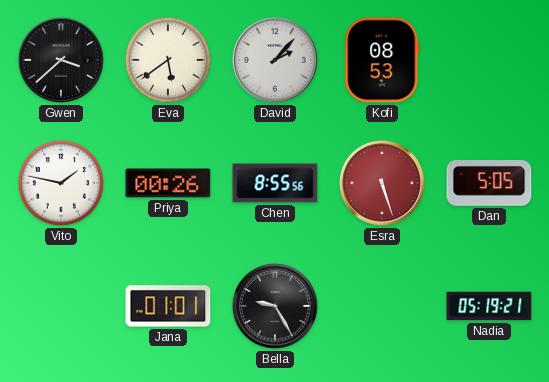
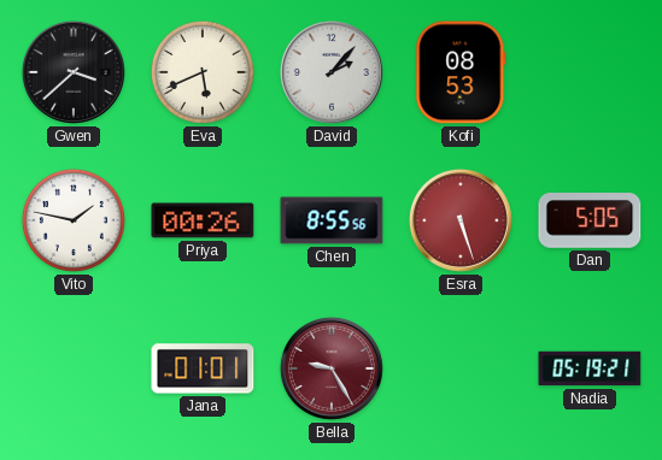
Eva: 5:39 -> 5:41
Bella dial: black -> burgundy
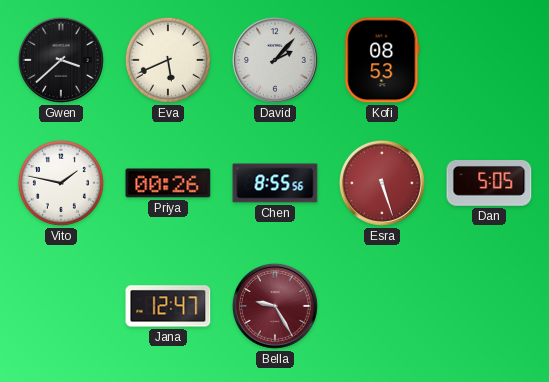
Jana: 01:01 -> 12:47
Nadia: 05:19 -> none
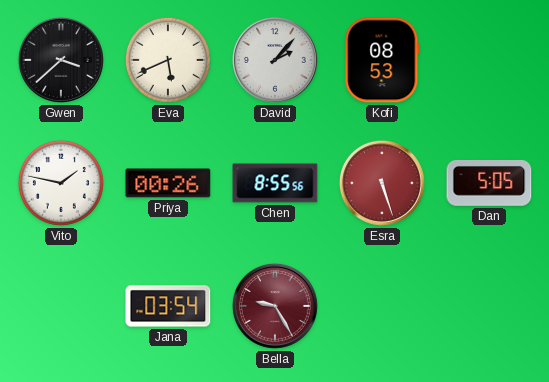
Jana: 12:47 -> 03:54
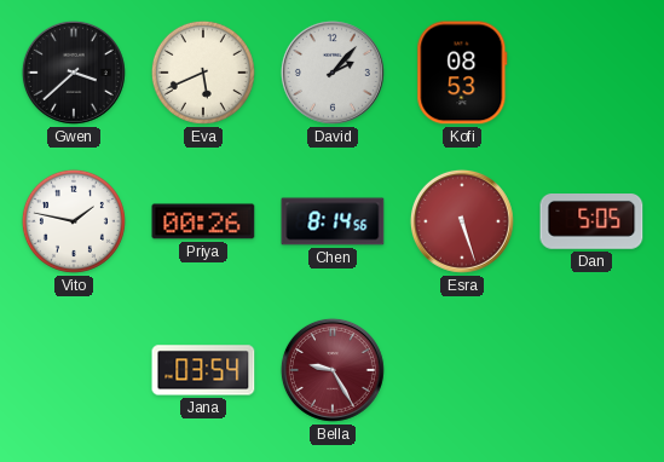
Chen: 8:55 -> 8:14
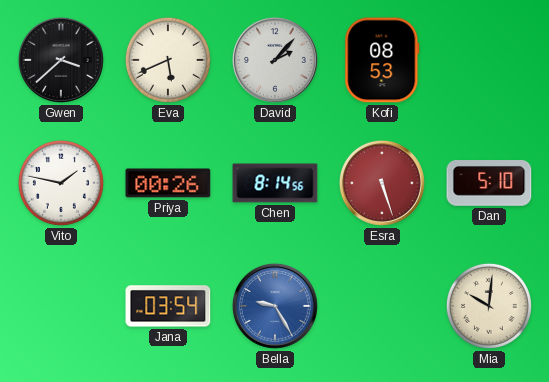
Dan: 5:05 -> 5:10
Bella dial: burgundy -> blue
Mia: none -> 10:01
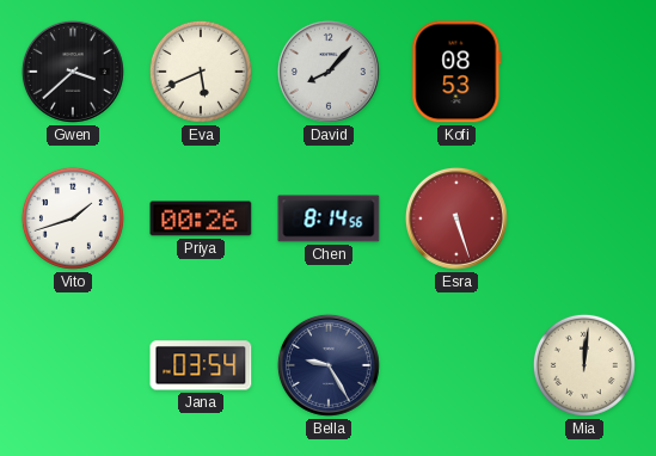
David: 2:07 -> 8:07
Vito: 1:47 -> 1:42
Dan: 5:10 -> none
Bella dial: blue -> navy
Mia: 10:01 -> 12:01
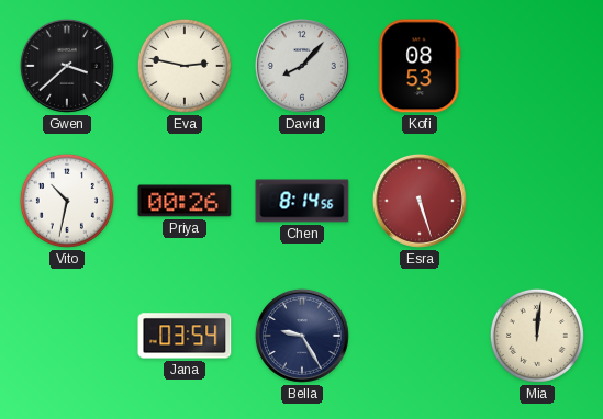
Eva: 5:41 -> 2:47
Vito: 1:42 -> 10:32
